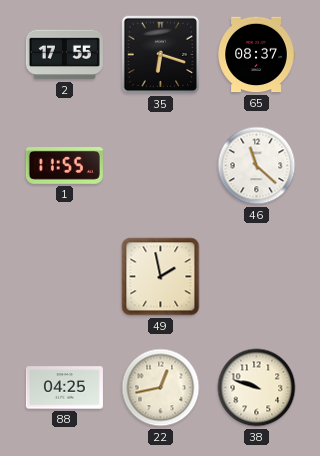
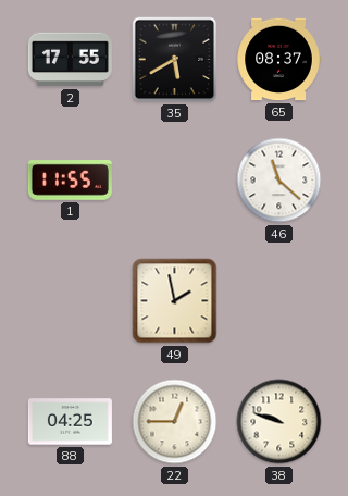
35: 6:18 -> 5:40
22: 12:43 -> 12:45
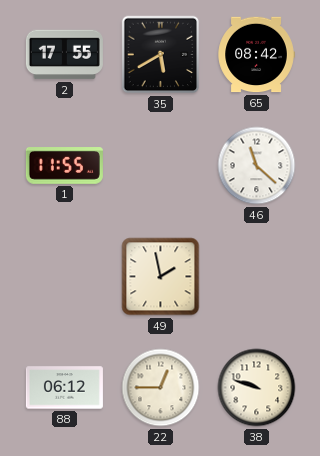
65: 08:37 -> 08:42
88: 04:25 -> 06:12
